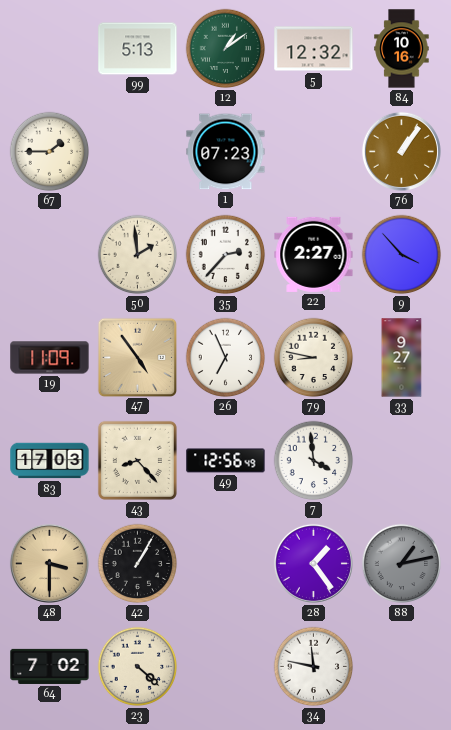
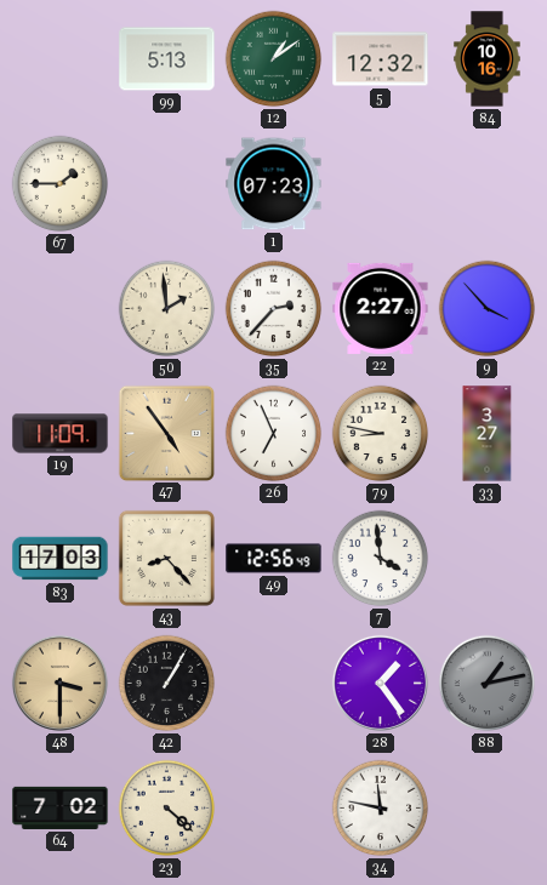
76: 1:06 -> none
33: 9:27 -> 3:27
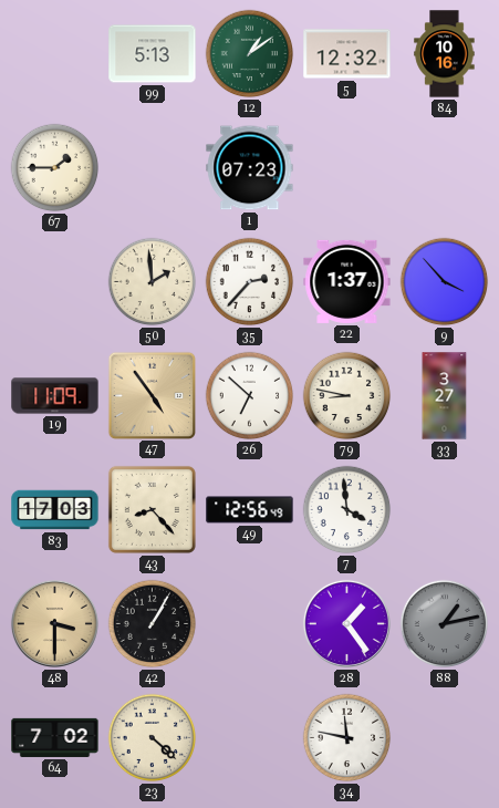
22: 2:27 -> 1:37
26: 6:56 -> 6:52
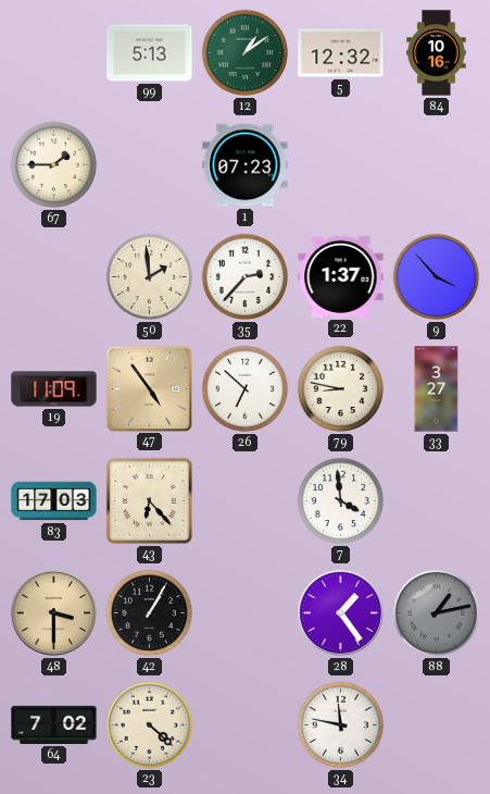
43: 8:23 -> 6:23
49: 12:56 -> none
